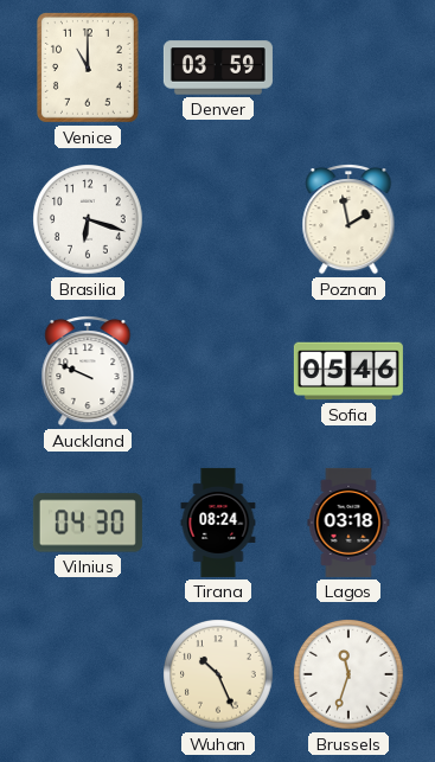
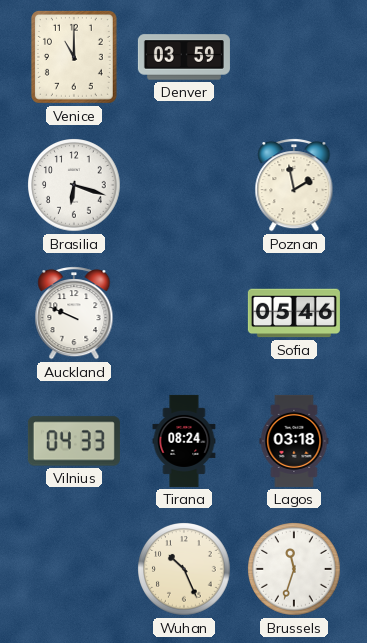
Vilnius: 04:30 -> 04:33
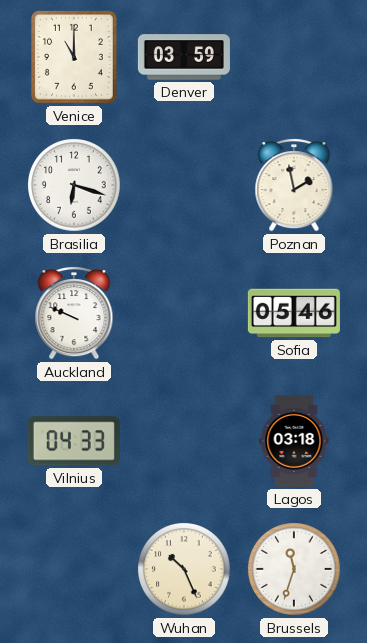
Tirana: 08:24 -> none
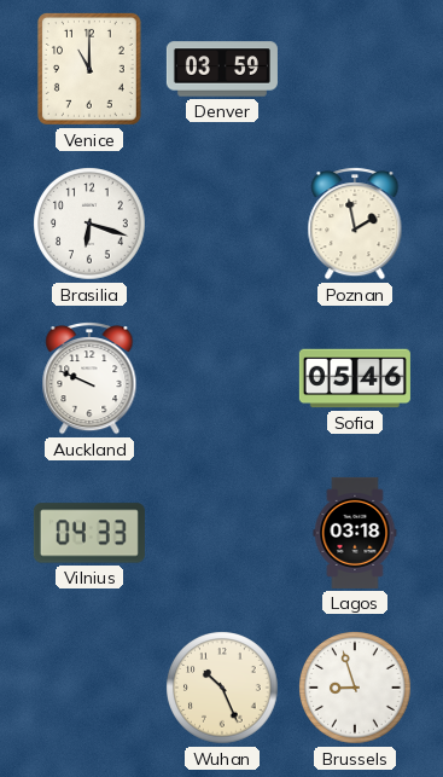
Brussels: 11:33 -> 8:57
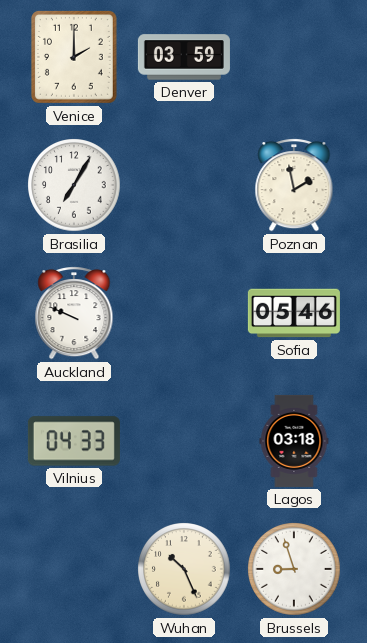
Venice: 11:00 -> 2:00
Brasilia: 6:18 -> 7:05
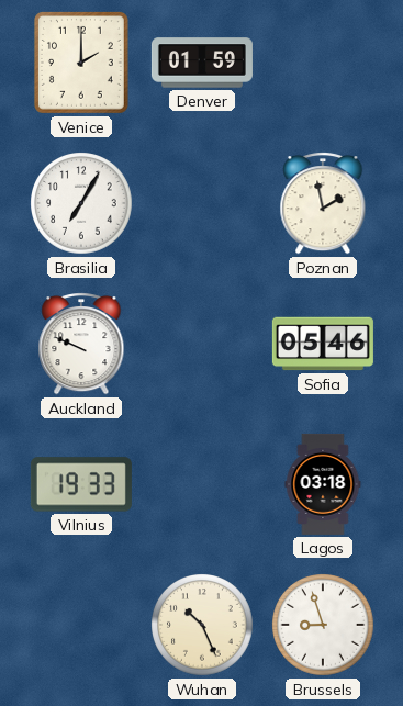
Denver: 03:59 -> 01:59
Vilnius: 04:33 -> 19:33
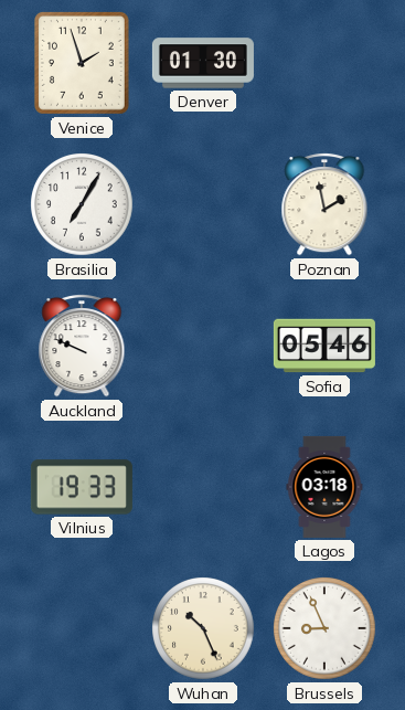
Venice: 2:00 -> 1:57
Denver: 01:59 -> 01:30
Brussels: 8:57 -> 8:56
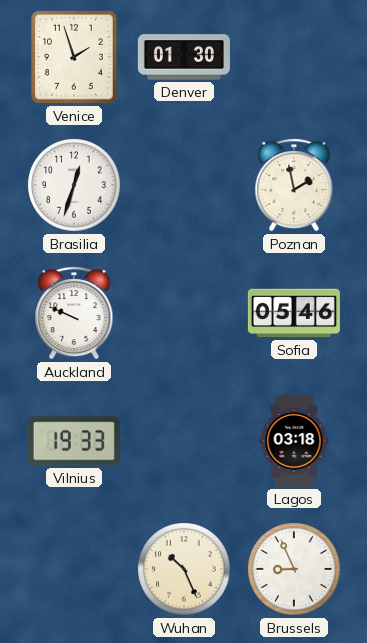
Brasilia: 7:05 -> 12:33
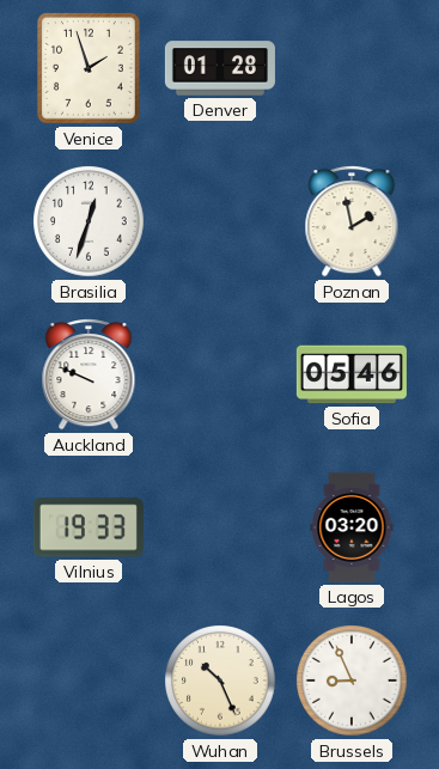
Denver: 01:30 -> 01:28
Lagos: 03:18 -> 03:20
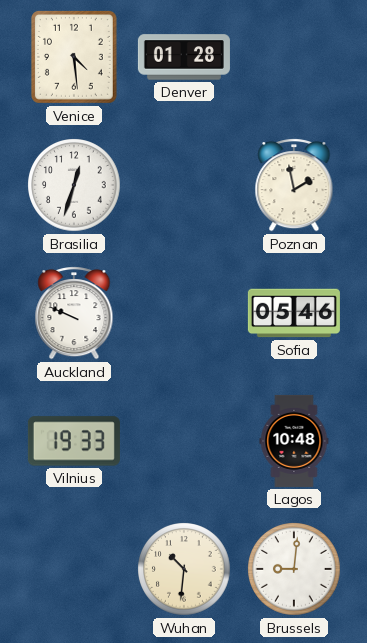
Venice: 1:57 -> 4:29
Lagos: 03:20 -> 10:48
Wuhan: 10:26 -> 10:31
Brussels: 8:56 -> 9:01
